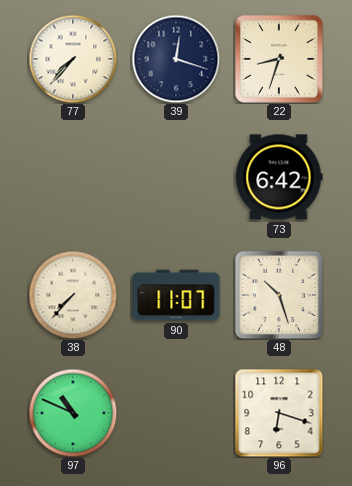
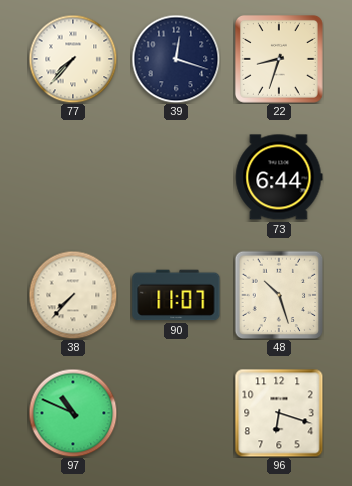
73: 6:42 -> 6:44
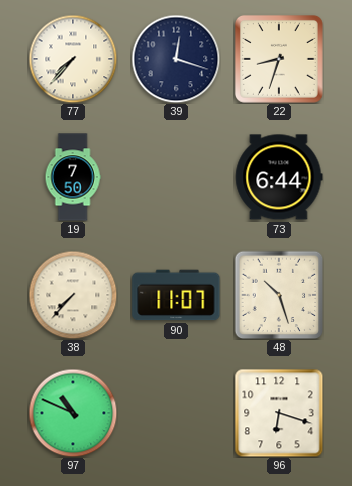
19: none -> 7:50
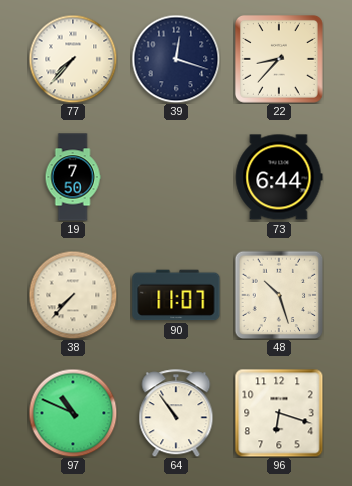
22: 8:33 -> 8:37
64: none -> 10:54
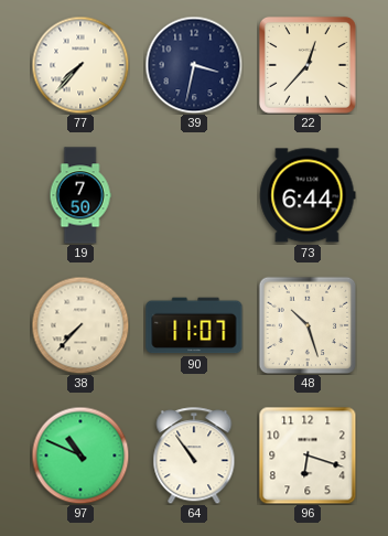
39: 12:18 -> 3:32
22: 8:37 -> 12:37
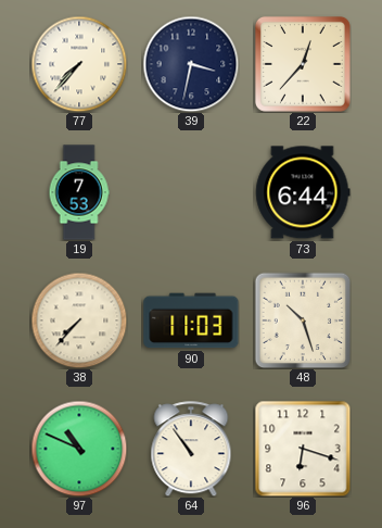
19: 7:50 -> 7:53
90: 11:07 -> 11:03
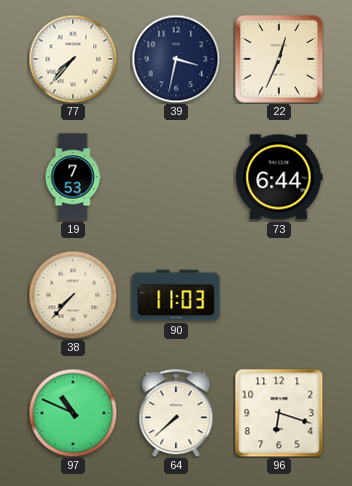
22: 12:37 -> 12:34
48: 10:27 -> none
64: 10:54 -> 7:38
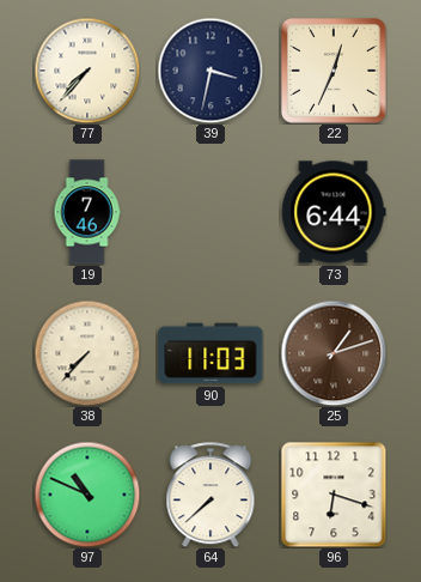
19: 7:53 -> 7:46
25: none -> 1:12
